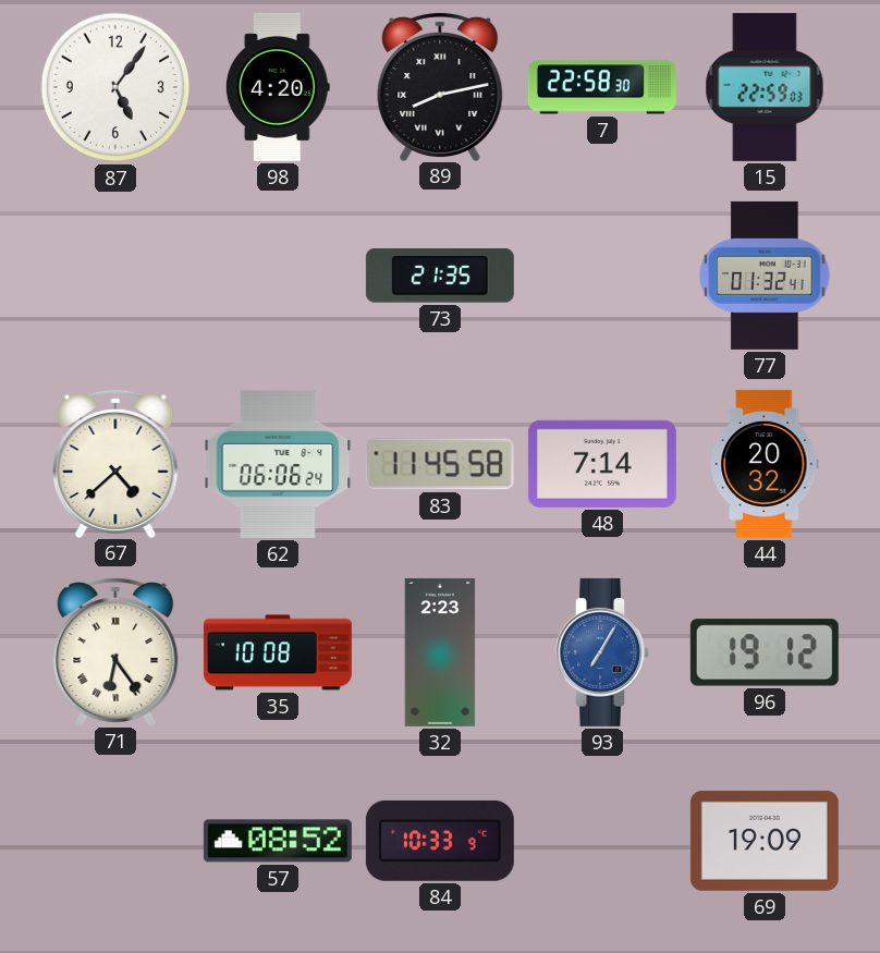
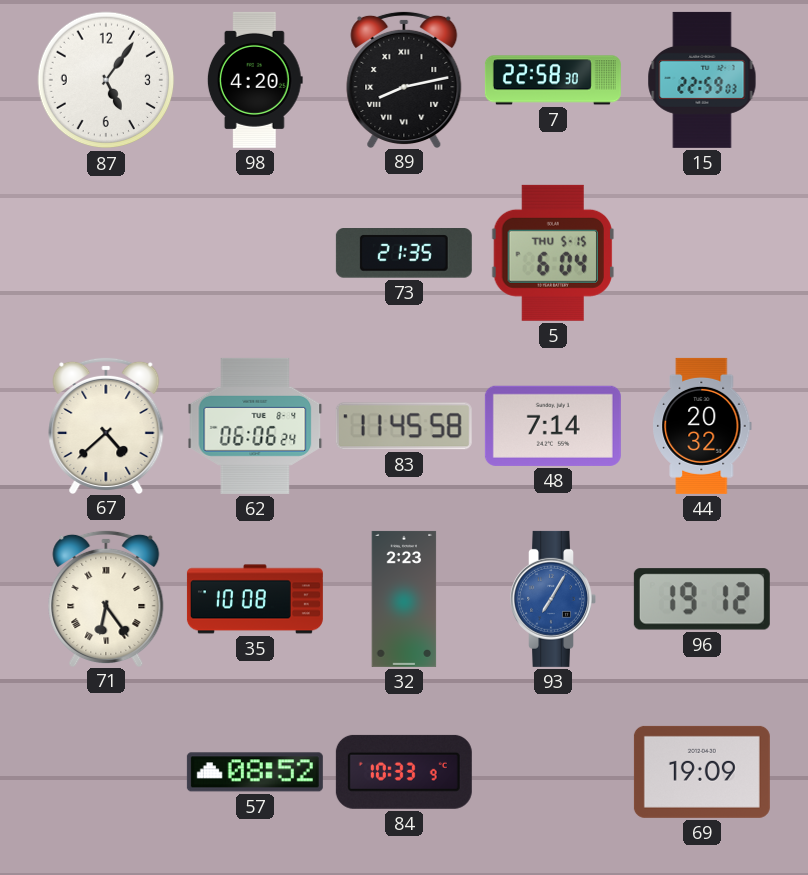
5: none -> 6:04
77: 01:32 -> none
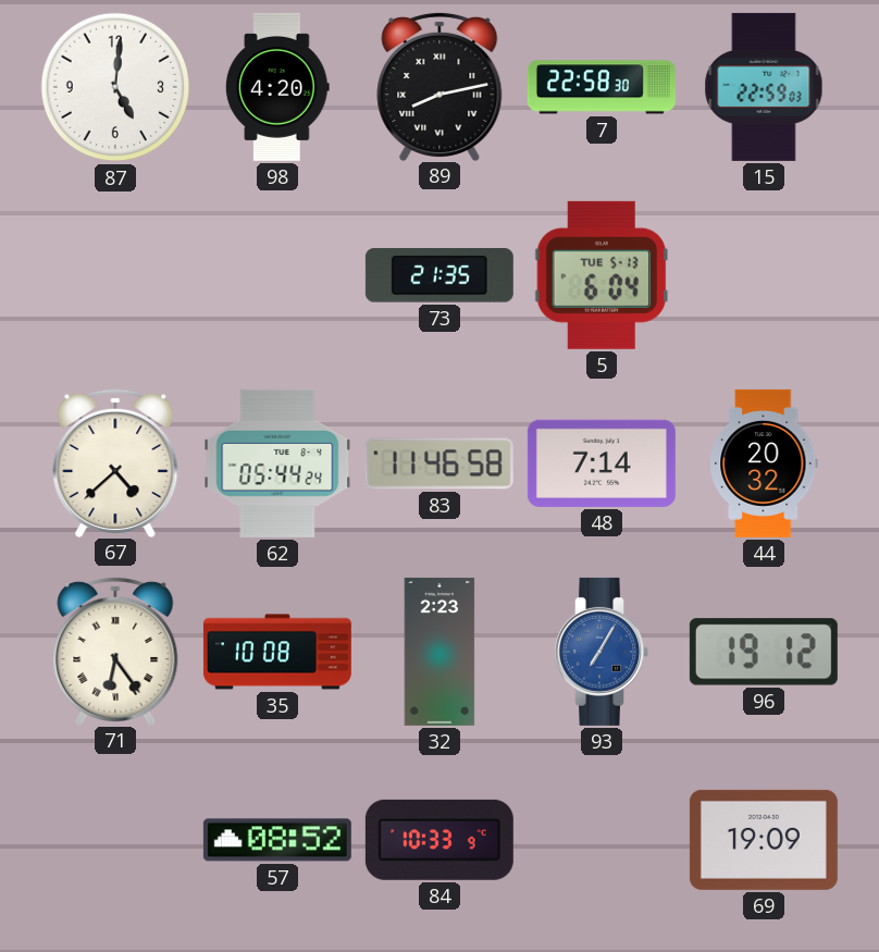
87: 5:06 -> 5:01
5 date: THU 5-15 -> TUE 5-13
62: 06:06 -> 05:44
83: 11:45 -> 11:46
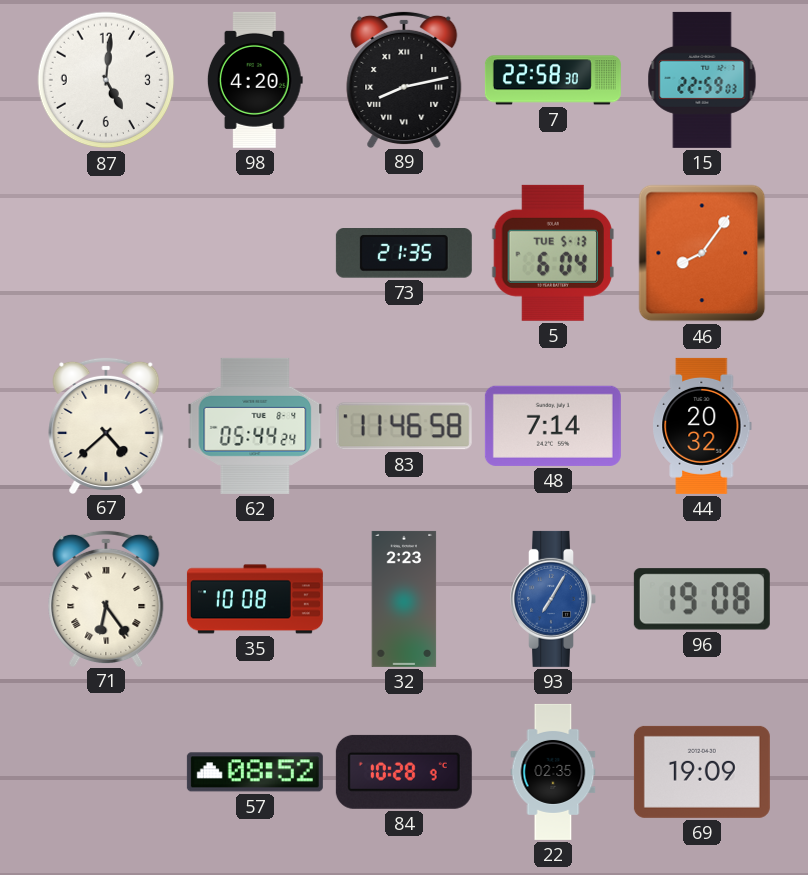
46: none -> 8:06
96: 19:12 -> 19:08
84: 10:33 -> 10:28
22: none -> 02:35
